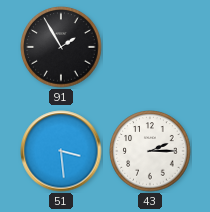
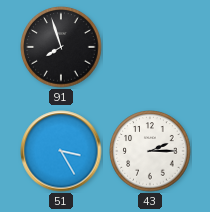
91: 1:55 -> 7:57
51: 3:29 -> 3:25
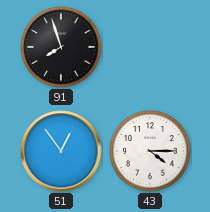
51: 3:25 -> 12:54
43: 2:15 -> 4:15
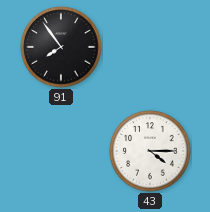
91: 7:57 -> 7:54
51: 12:54 -> none
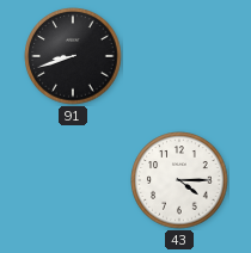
91: 7:54 -> 8:42
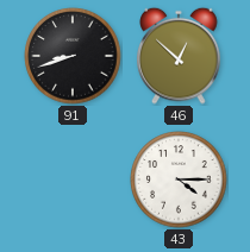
46: none -> 12:52
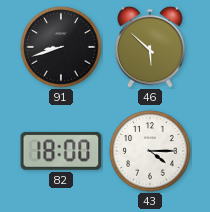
46: 12:52 -> 5:52
82: none -> 18:00
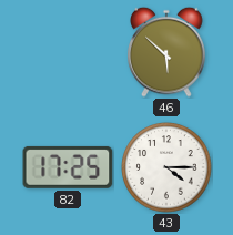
91: 8:42 -> none
82: 18:00 -> 17:25
